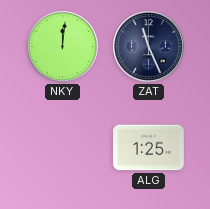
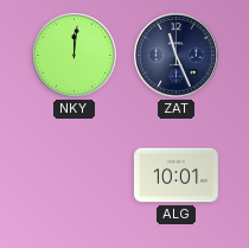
ALG: 1:25 -> 10:01
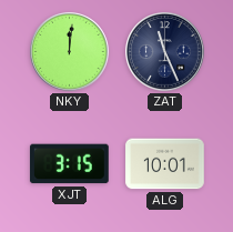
XJT: none -> 3:15
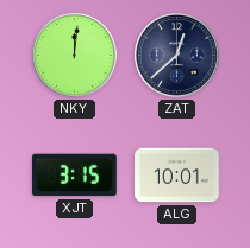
ZAT: 11:26 -> 12:38
